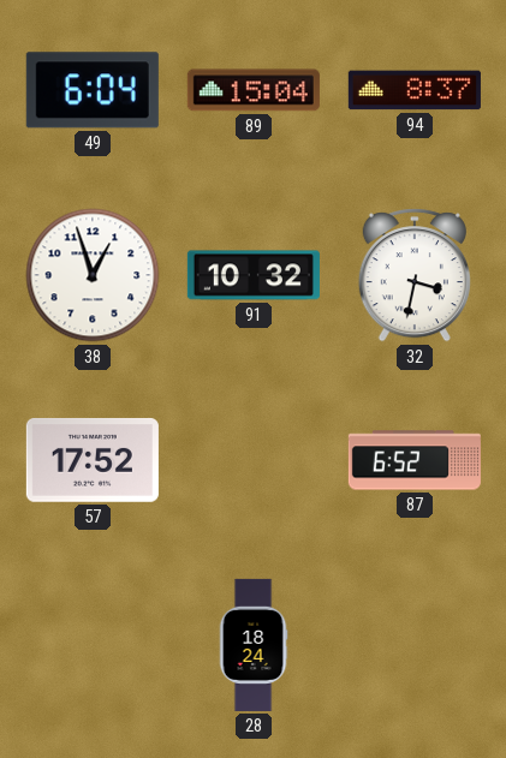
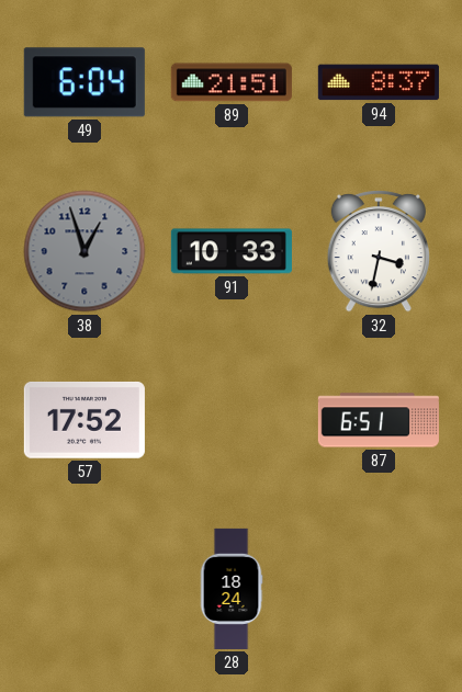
89: 15:04 -> 21:51
38 dial: white -> grey
91: 10:32 -> 10:33
87: 6:52 -> 6:51
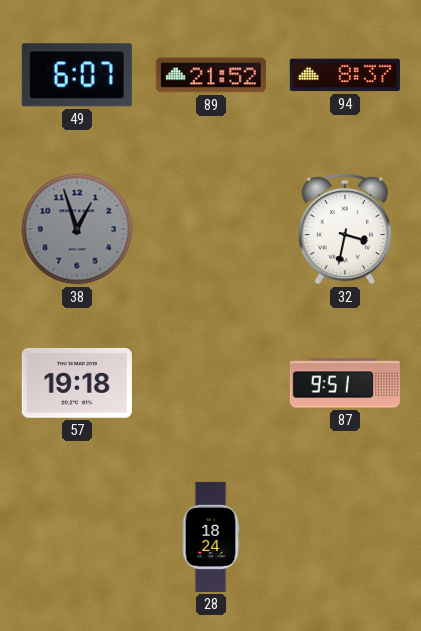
49: 6:04 -> 6:07
89: 21:51 -> 21:52
91: 10:33 -> none
57: 17:52 -> 19:18
87: 6:51 -> 9:51
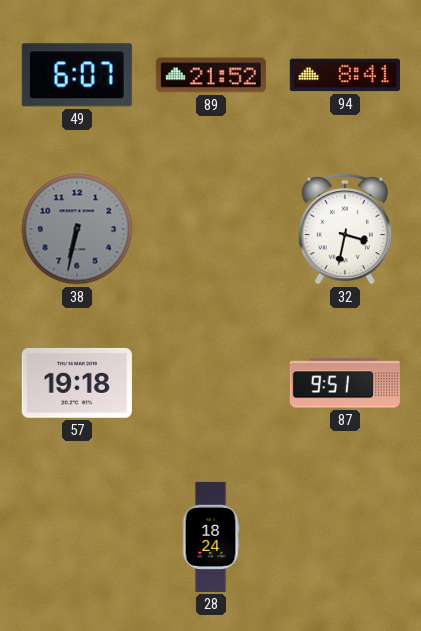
94: 8:37 -> 8:41
38: 12:57 -> 6:32
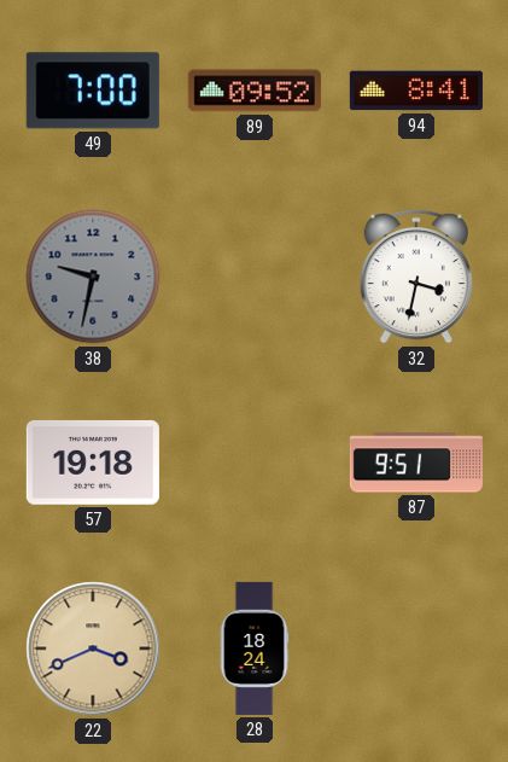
49: 6:07 -> 7:00
89: 21:52 -> 09:52
38: 6:32 -> 9:32
22: none -> 3:41
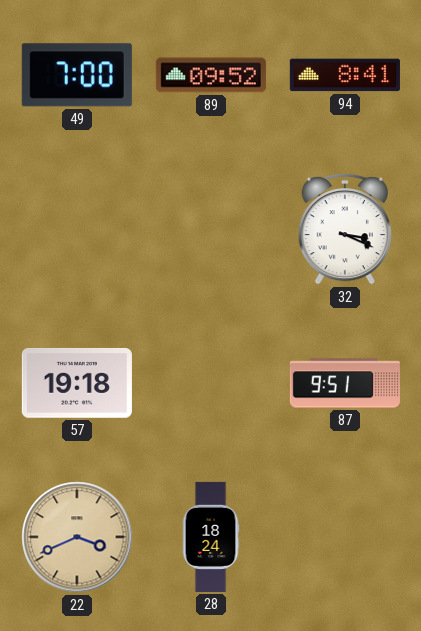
38: 9:32 -> none
32: 3:32 -> 3:19
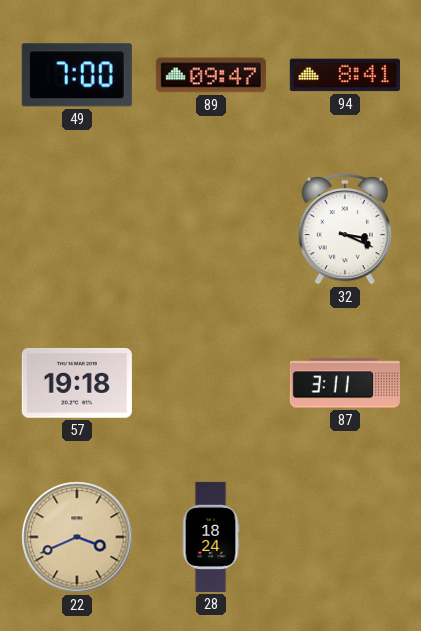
89: 09:52 -> 09:47
87: 9:51 -> 3:11
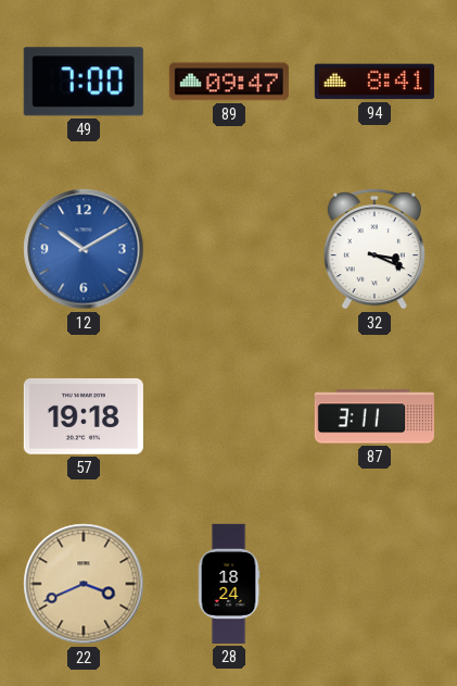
12: none -> 10:10
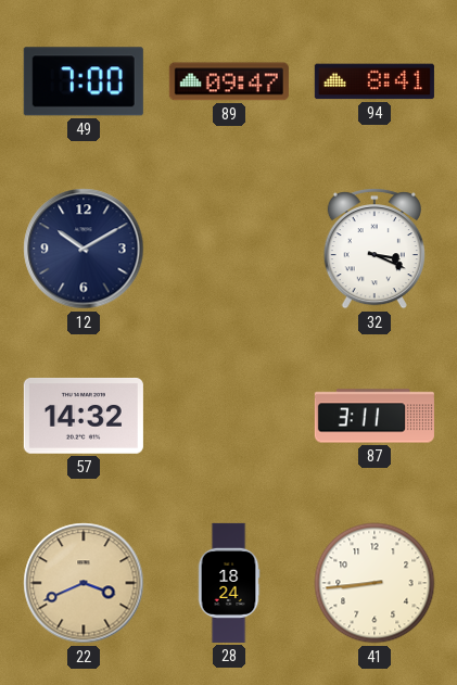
12 dial: blue -> navy
57: 19:18 -> 14:32
41: none -> 8:44
